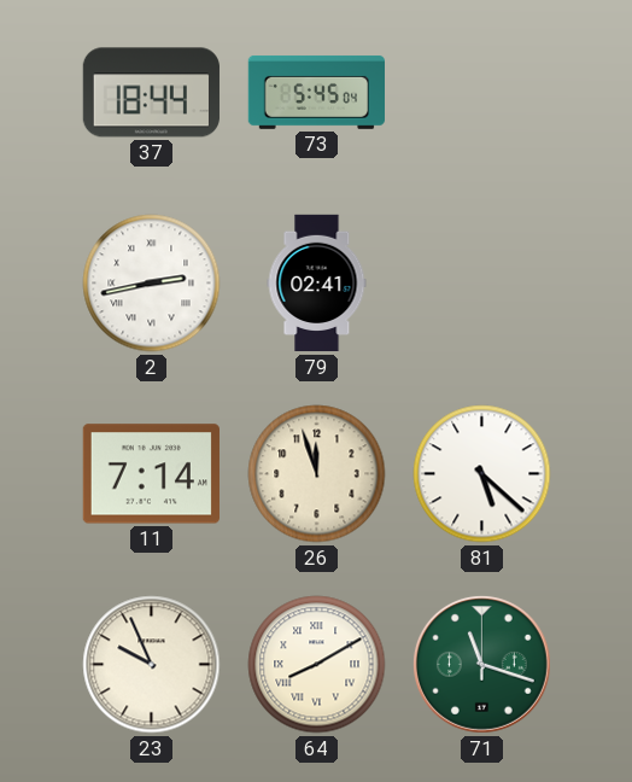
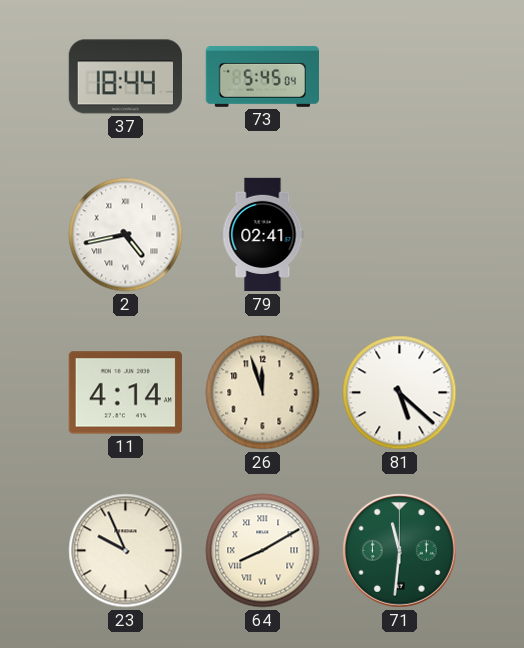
2: 2:43 -> 4:43
11: 7:14 -> 4:14
71: 11:18 -> 11:31
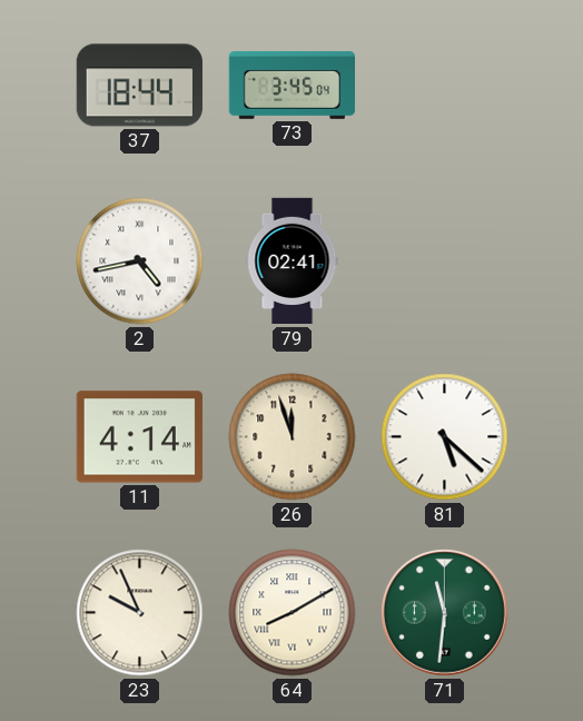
73: 5:45 -> 3:45
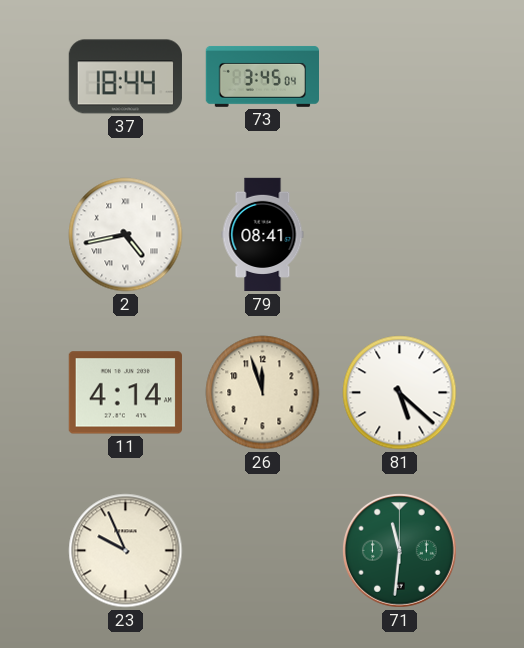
79: 02:41 -> 08:41
64: 8:10 -> none
